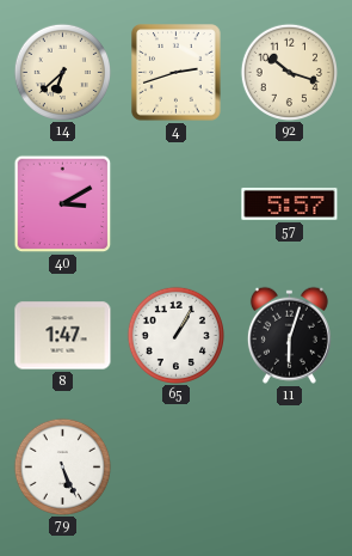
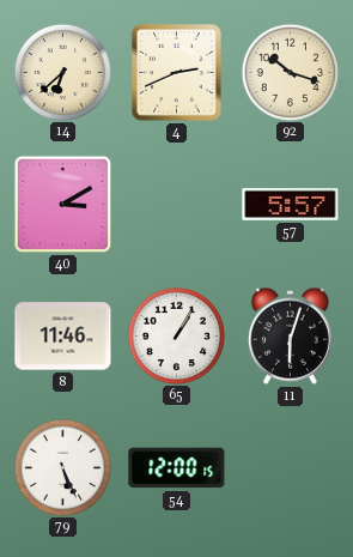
4: 2:42 -> 2:41
8: 1:47 -> 11:46
54: none -> 12:00
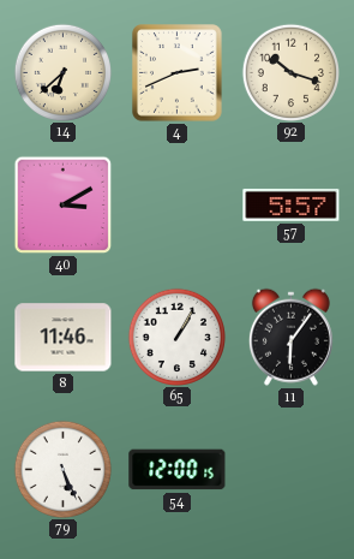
11: 6:03 -> 6:06
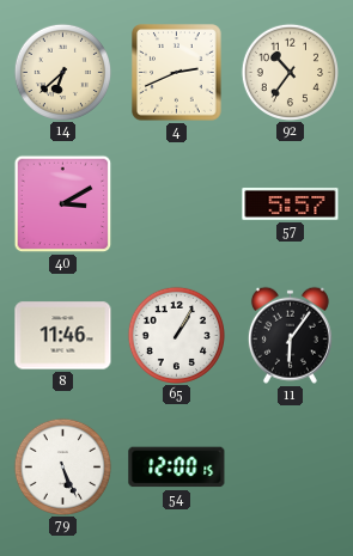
92: 10:18 -> 10:36
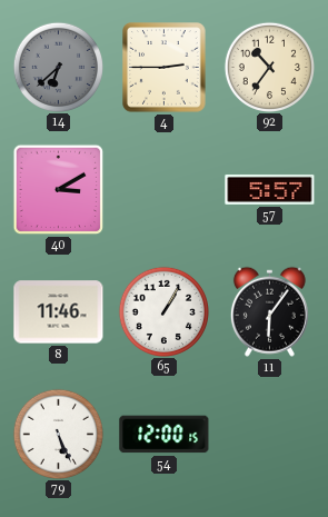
14 dial: cream -> grey
4: 2:41 -> 2:45
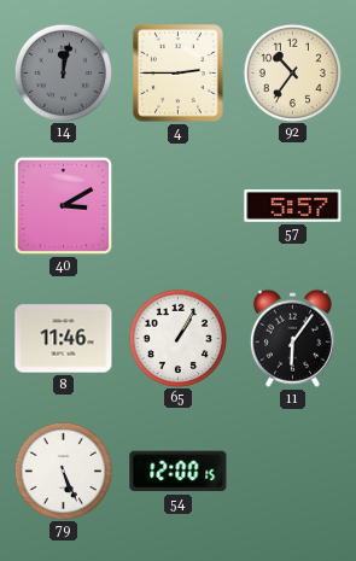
14: 6:38 -> 12:02
